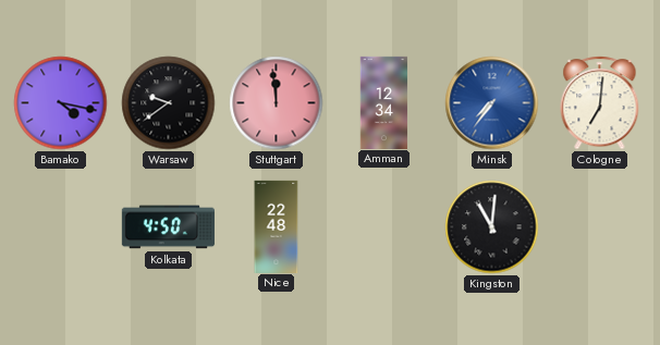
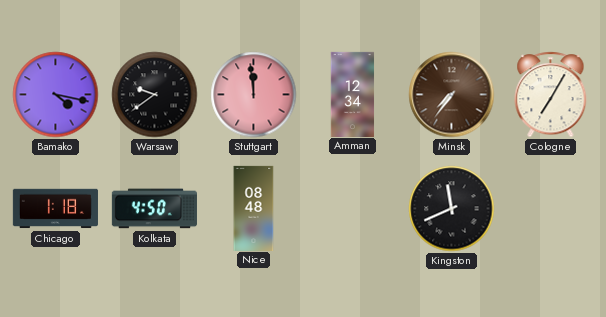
Minsk dial: blue -> brown
Cologne: 7:01 -> 7:05
Chicago: none -> 1:18
Nice: 22:48 -> 08:48
Kingston: 11:01 -> 11:41
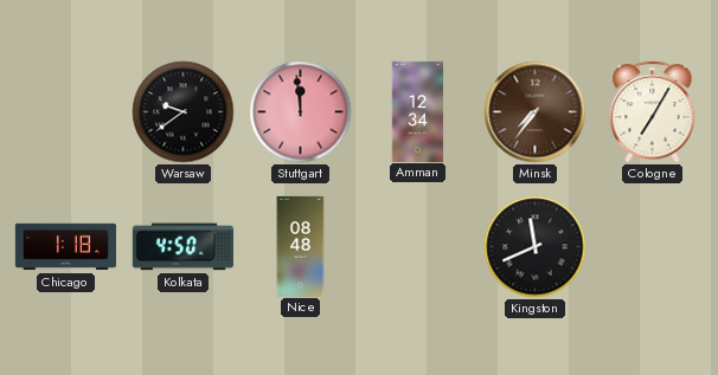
Bamako: 4:17 -> none
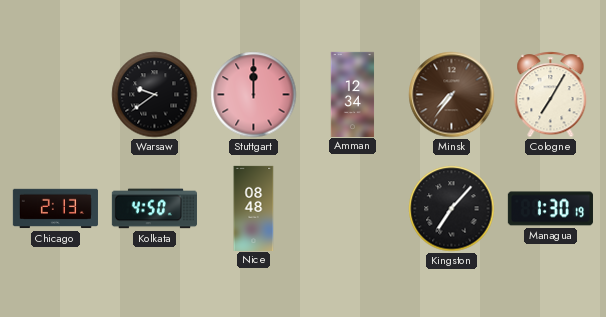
Stuttgart: 11:59 -> 12:00
Chicago: 1:18 -> 2:13
Kingston: 11:41 -> 7:07
Managua: none -> 1:30
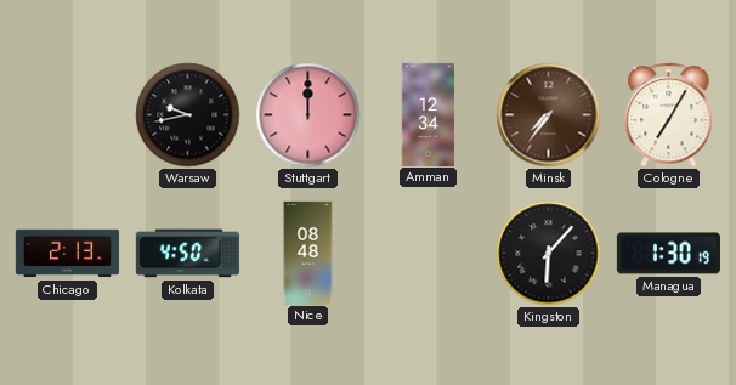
Warsaw: 9:39 -> 9:43
Kingston: 7:07 -> 6:07
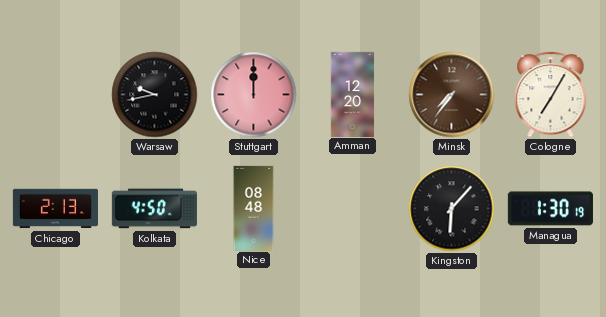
Amman: 12:34 -> 12:20
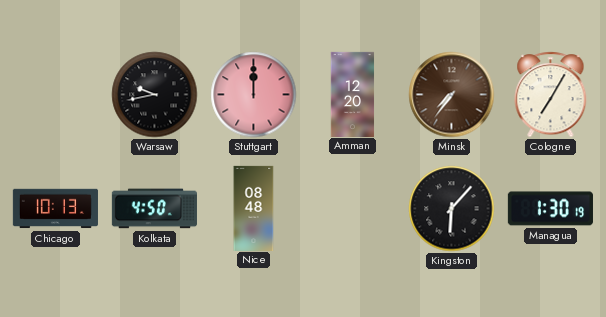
Chicago: 2:13 -> 10:13
